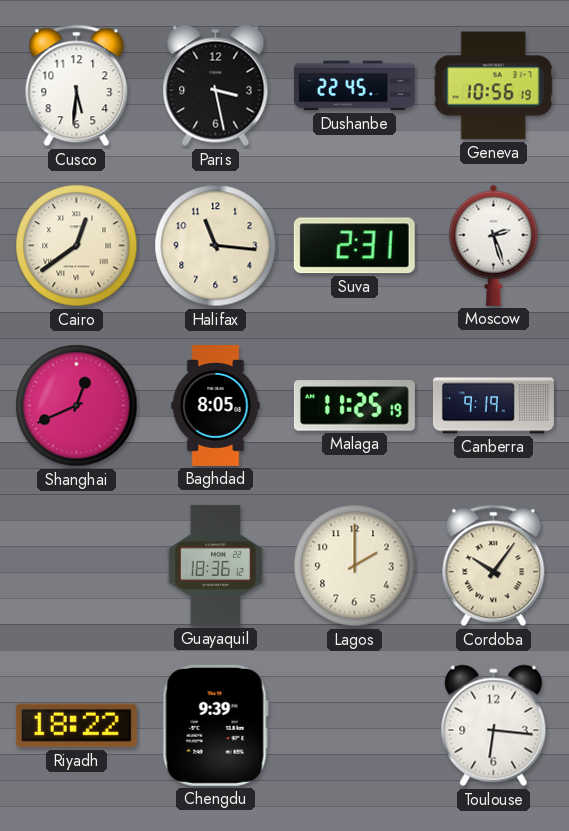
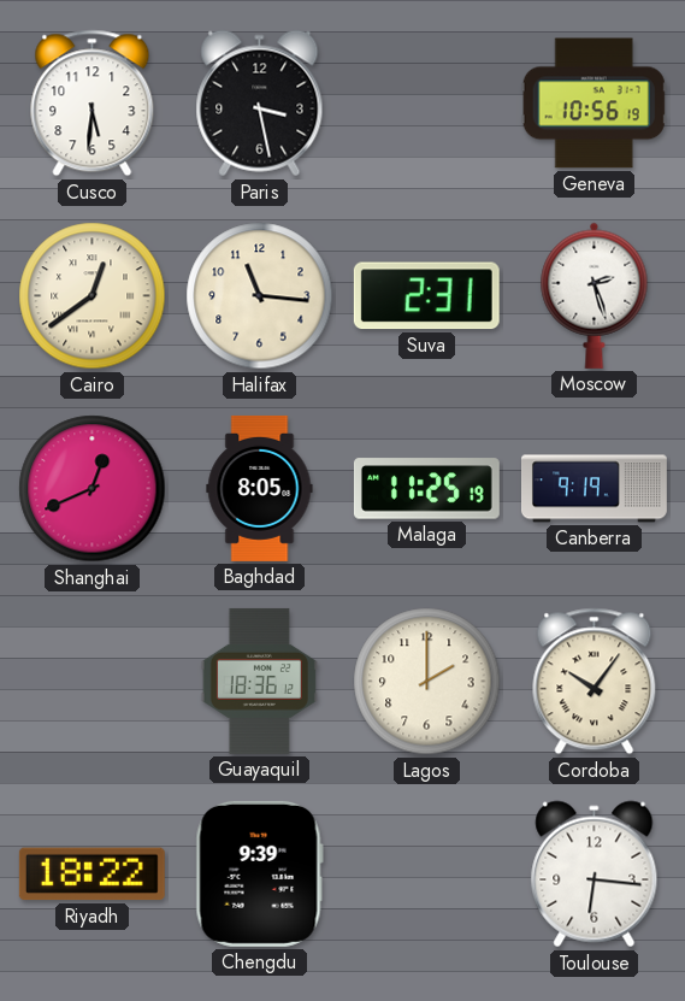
Dushanbe: 22:45 -> none
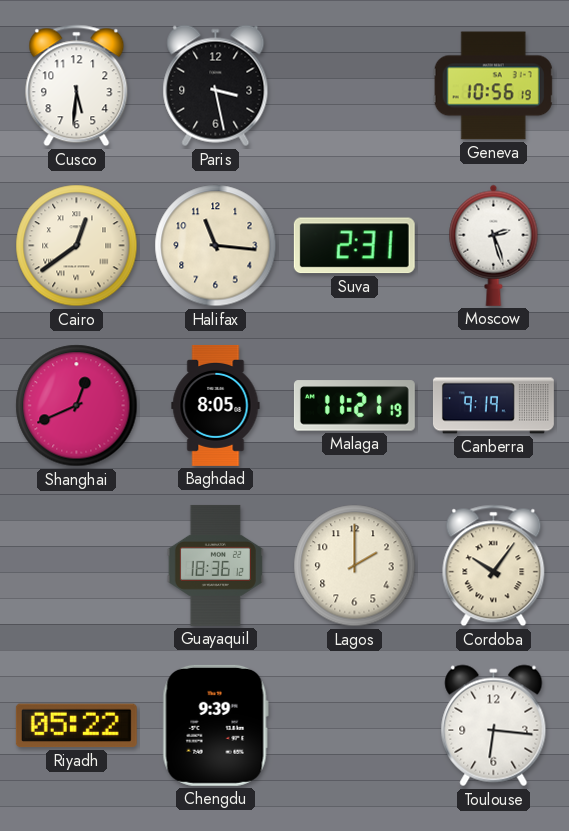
Malaga: 11:25 -> 11:21
Riyadh: 18:22 -> 05:22
